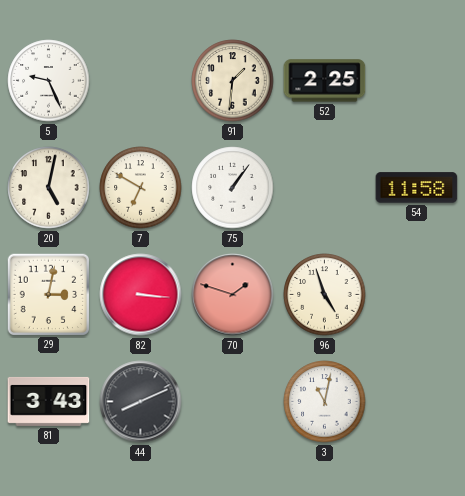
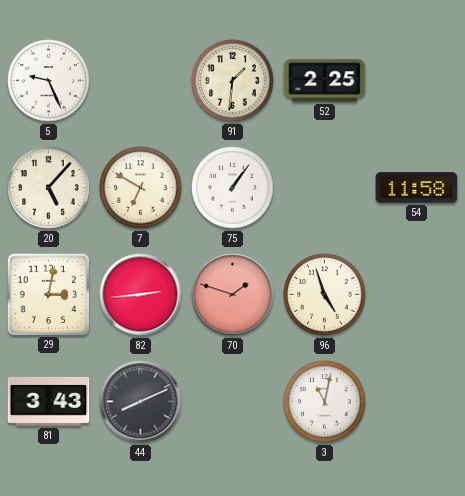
20: 5:02 -> 5:07
82: 3:16 -> 2:44
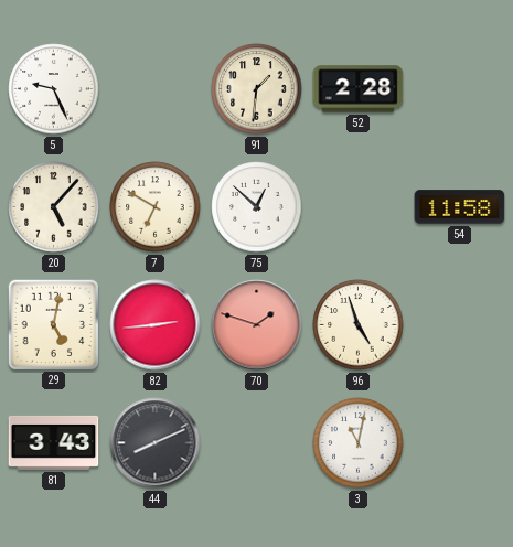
52: 2:25 -> 2:28
75: 1:06 -> 12:52
29: 3:02 -> 5:02
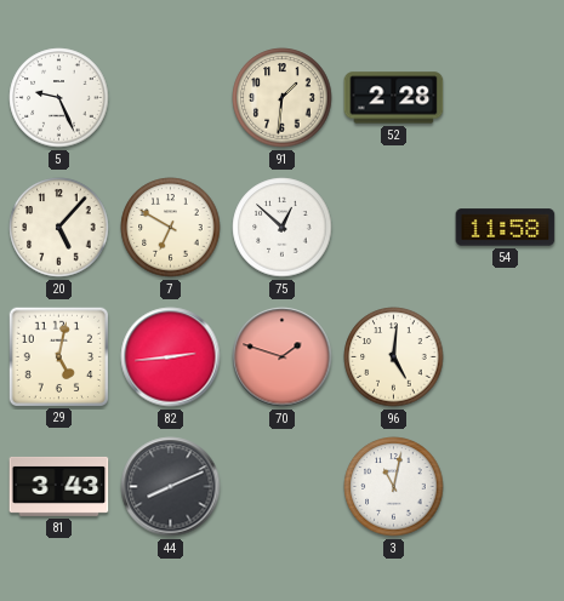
96: 4:57 -> 5:01
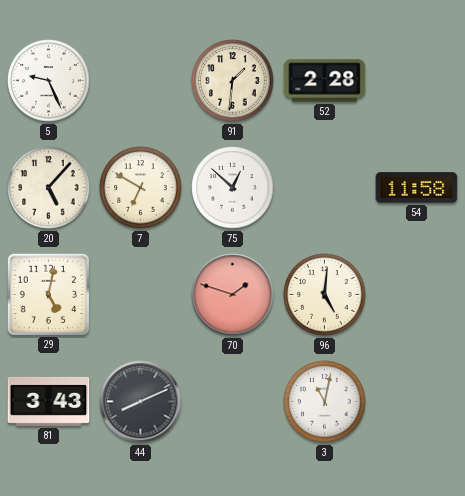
82: 2:44 -> none
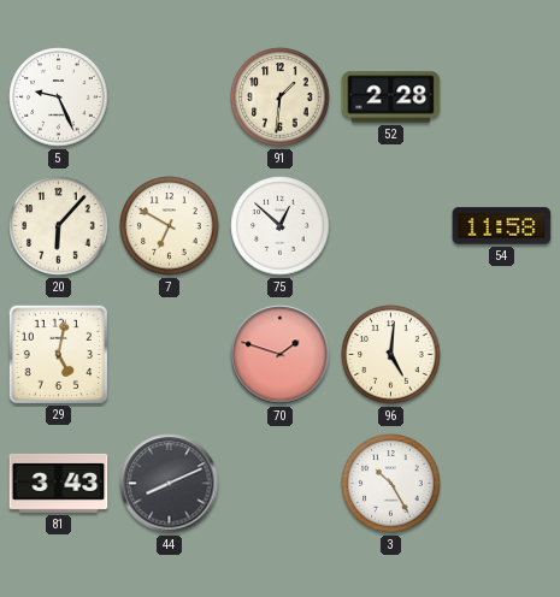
20: 5:07 -> 6:07
3: 11:02 -> 10:25
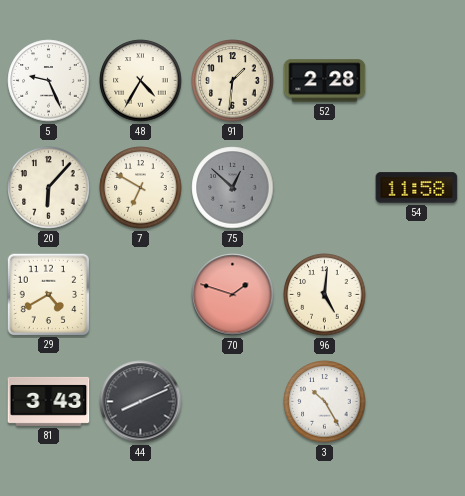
48: none -> 4:35
75 dial: white -> grey
29: 5:02 -> 4:40
